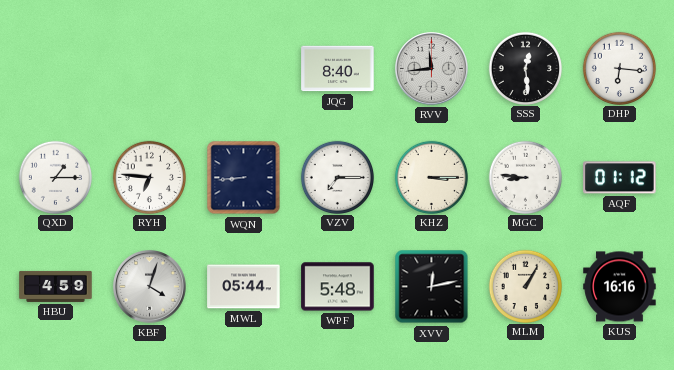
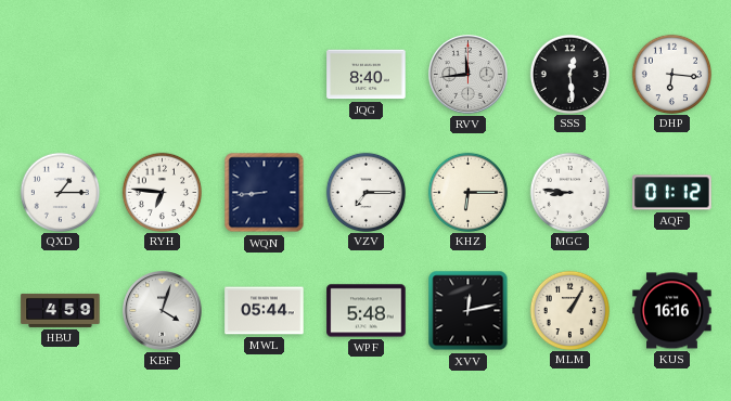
KHZ: 3:15 -> 6:15
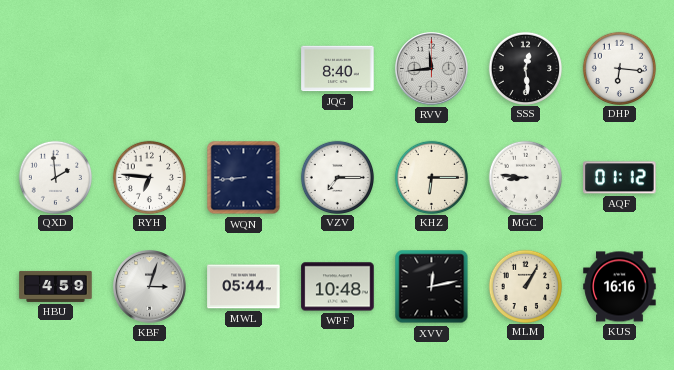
QXD: 1:15 -> 1:59
KBF: 4:03 -> 3:03
WPF: 5:48 -> 10:48
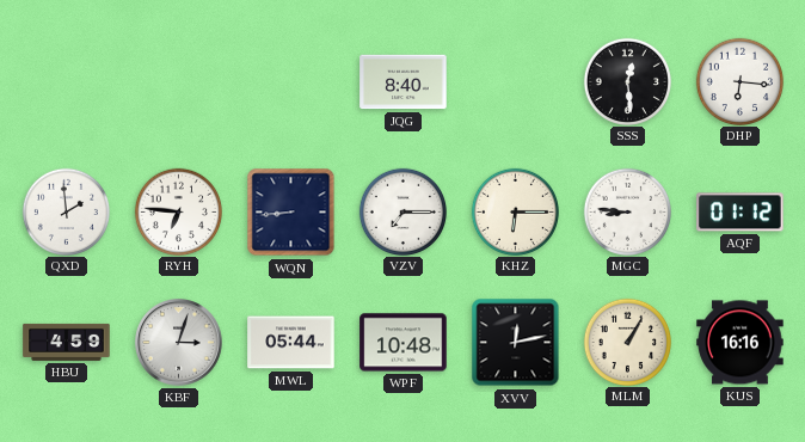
RVV: 11:44 -> none
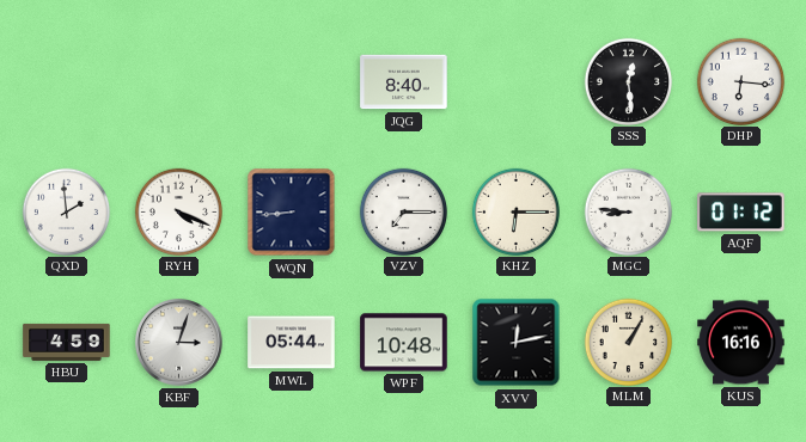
RYH: 6:46 -> 4:19
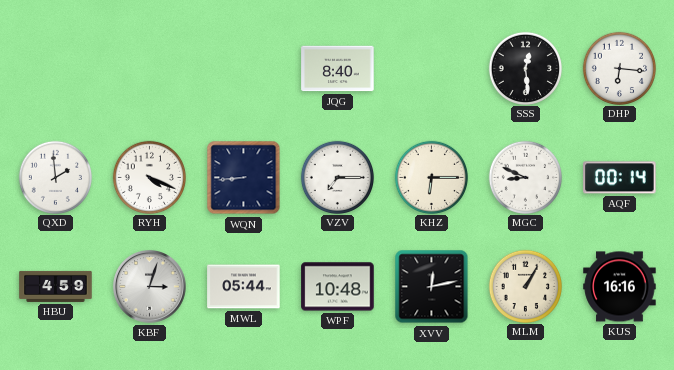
MGC: 8:46 -> 8:49
AQF: 01:12 -> 00:14
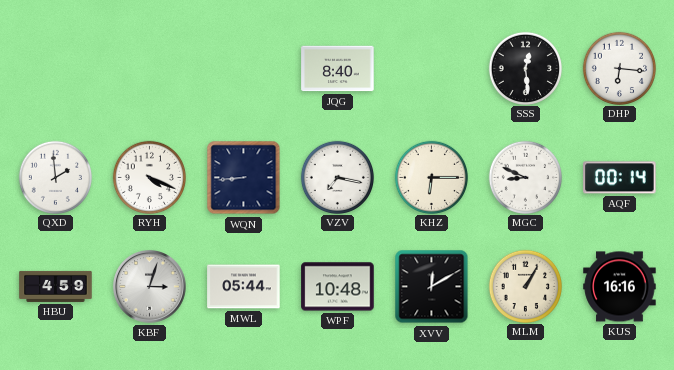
VZV: 7:15 -> 7:17
XVV: 12:13 -> 12:10
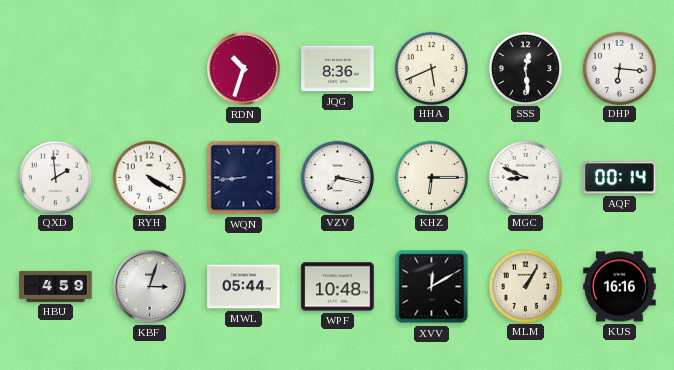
RDN: none -> 10:33
JQG: 8:40 -> 8:36
HHA: none -> 5:41
RYH: 4:19 -> 4:20
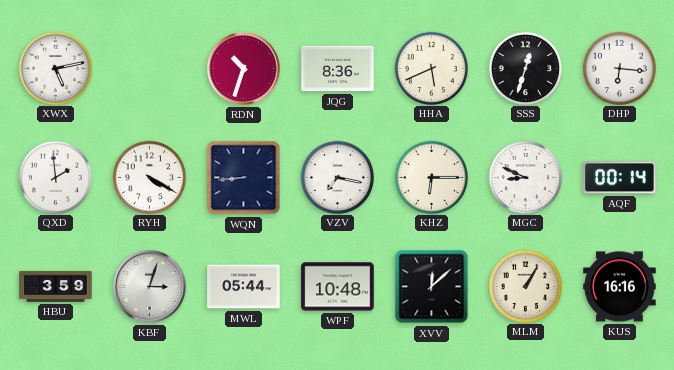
XWX: none -> 5:13
SSS: 12:29 -> 12:33
HBU: 4:59 -> 3:59
XVV: 12:10 -> 12:08
